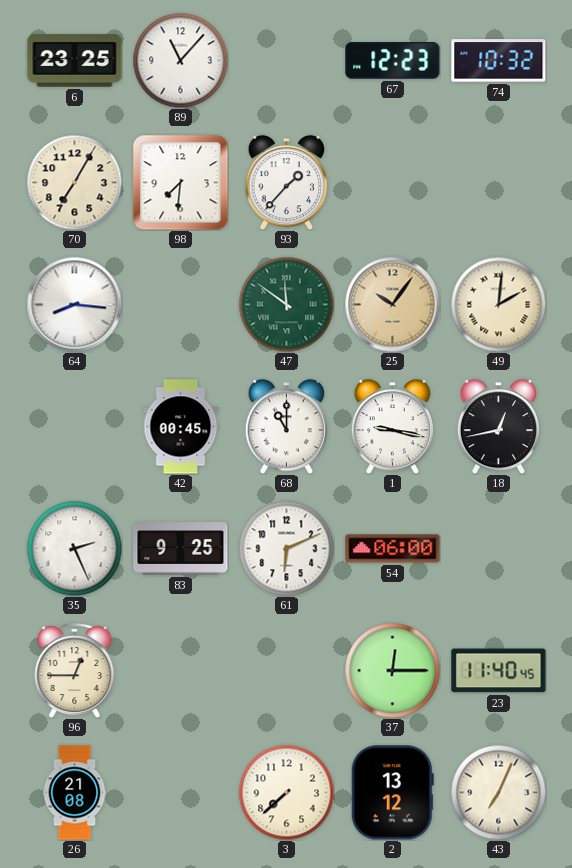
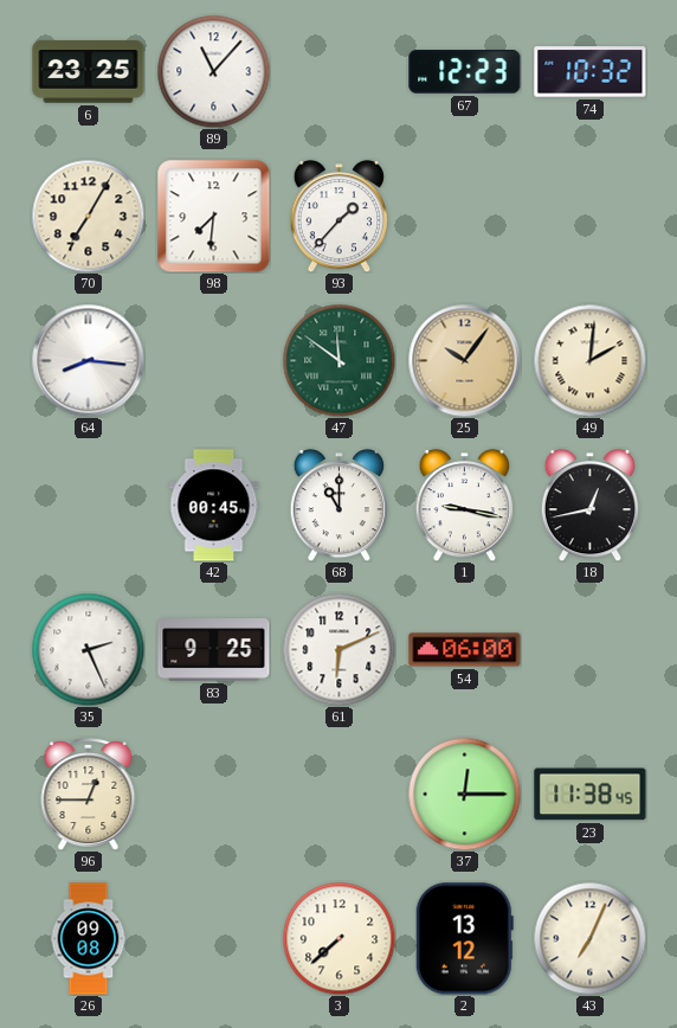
23: 11:40 -> 11:38
26: 21:08 -> 09:08
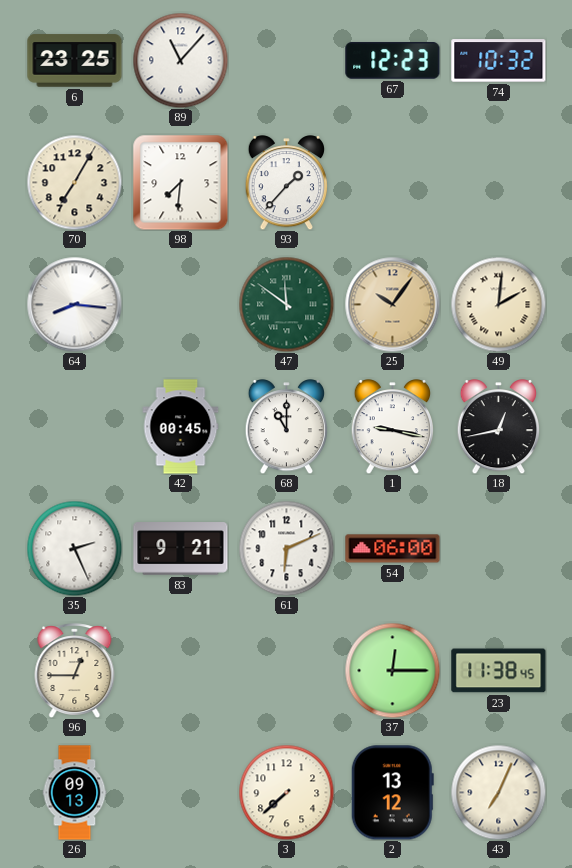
83: 9:25 -> 9:21
26: 09:08 -> 09:13
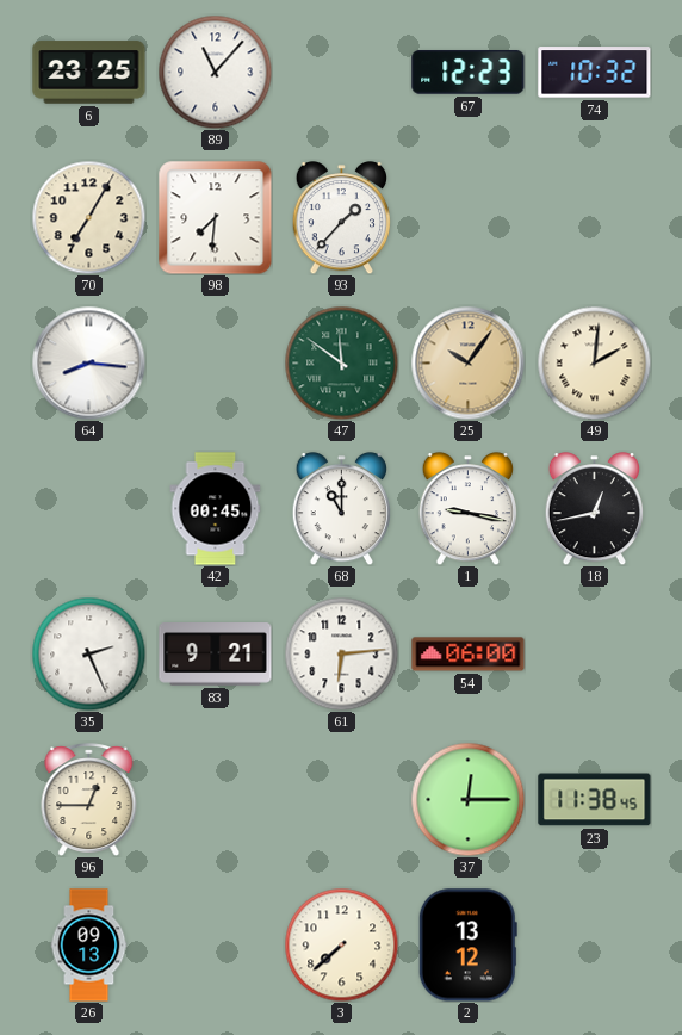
61: 6:11 -> 6:14
43: 7:04 -> none
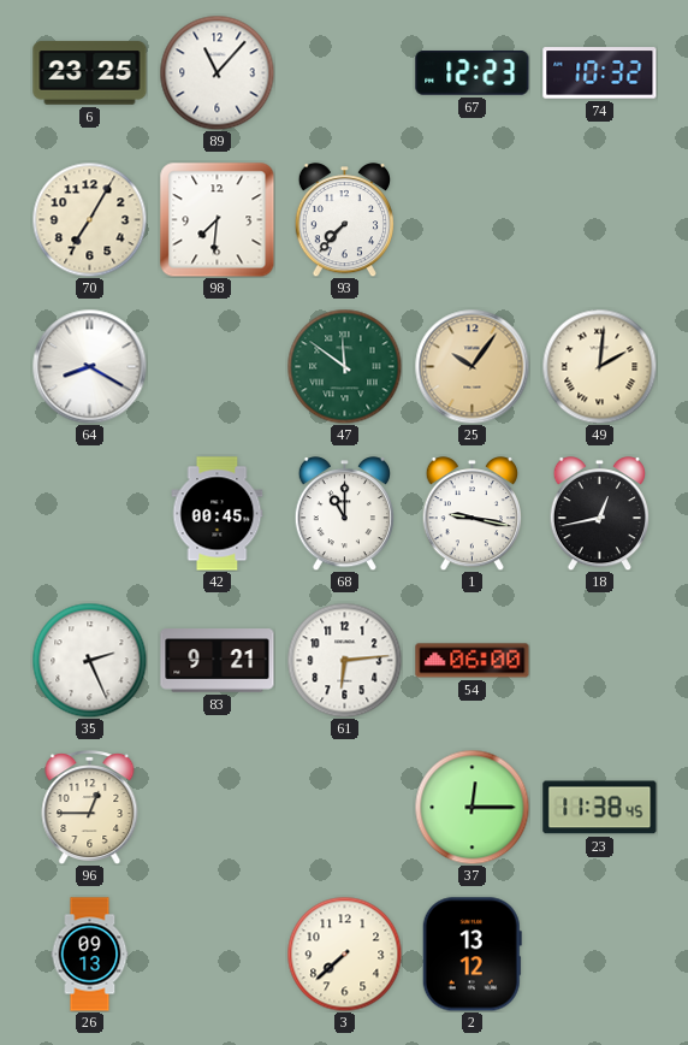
93: 1:37 -> 7:37
64: 8:16 -> 8:20
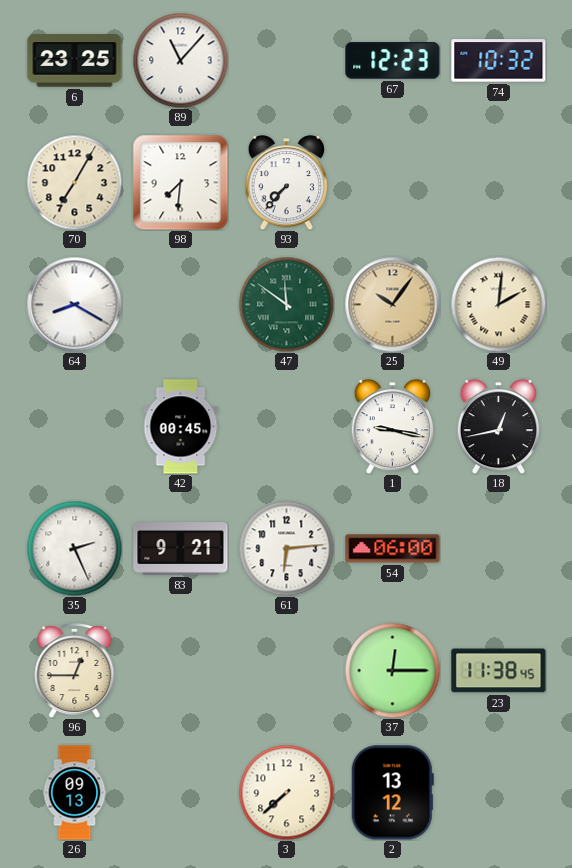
68: 11:00 -> none
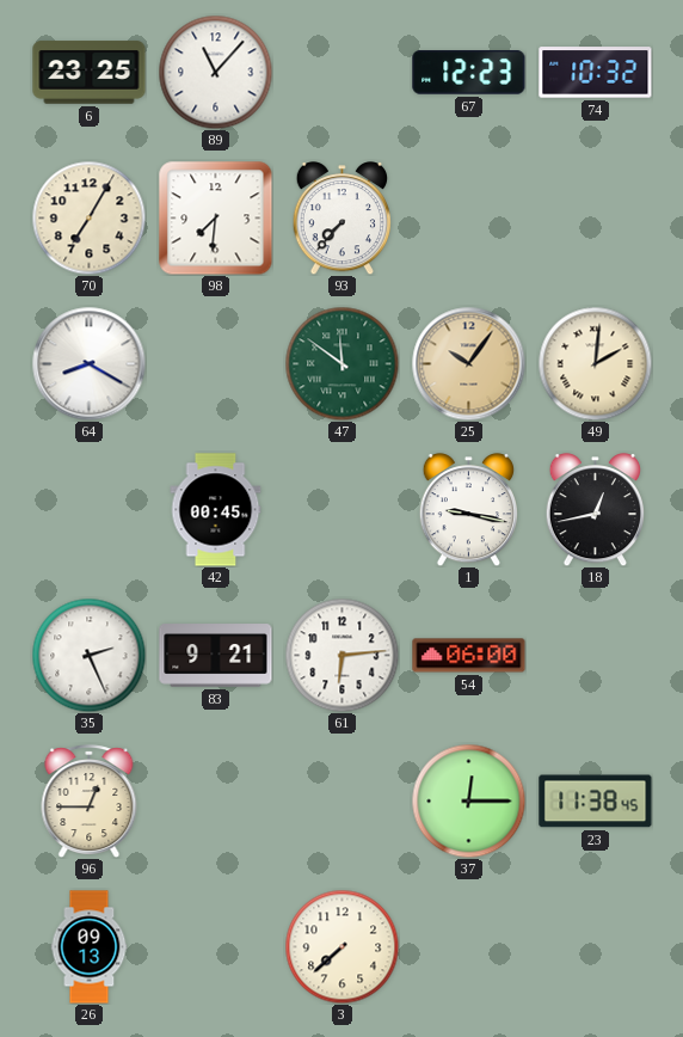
2: 13:12 -> none
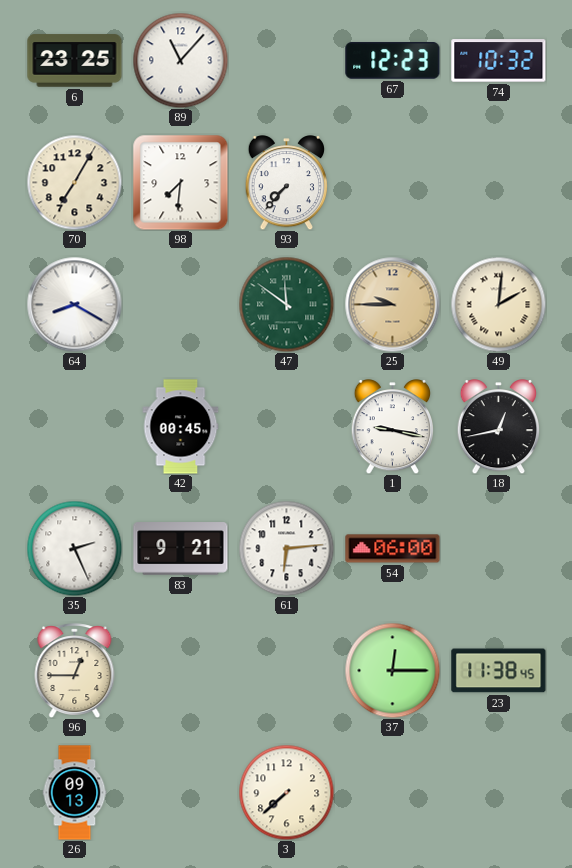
25: 10:06 -> 9:45
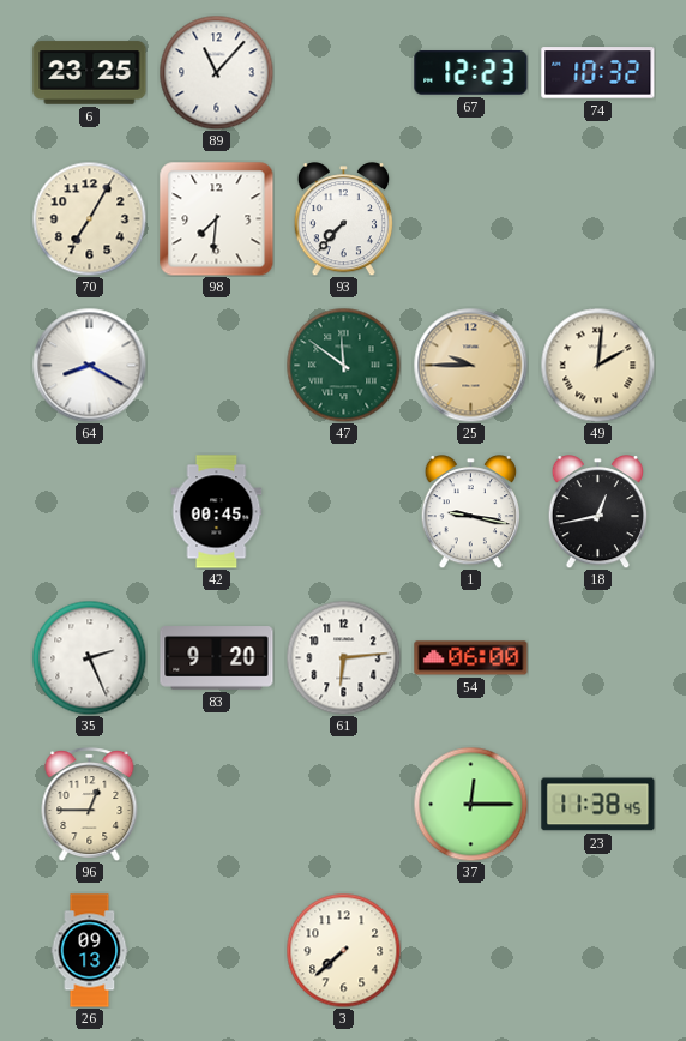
83: 9:21 -> 9:20
